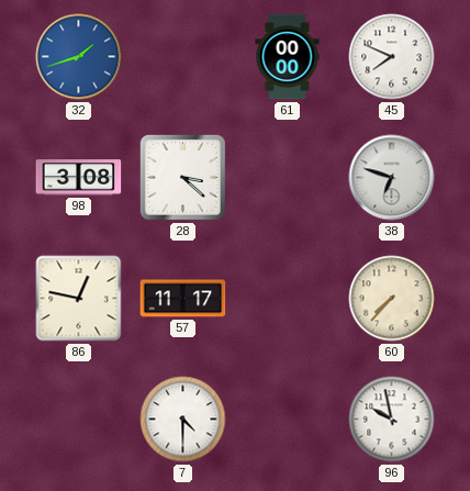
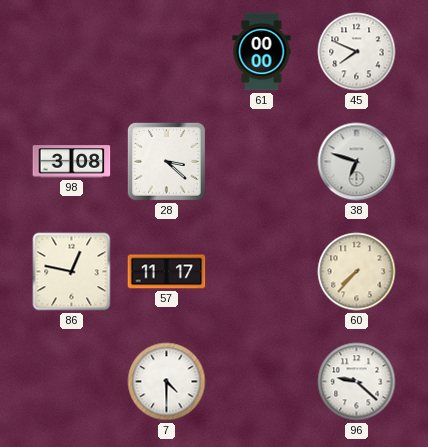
32: 1:42 -> none
96: 9:58 -> 9:22
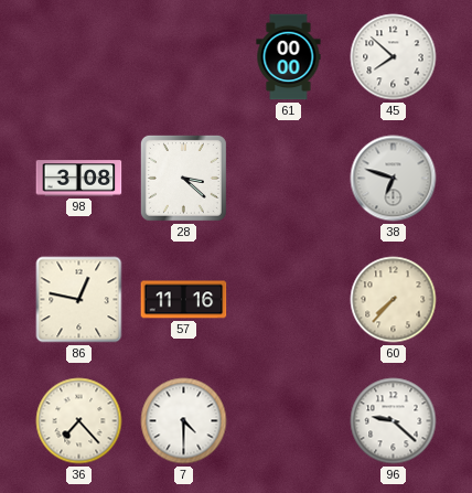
45: 7:49 -> 7:52
57: 11:17 -> 11:16
36: none -> 7:23
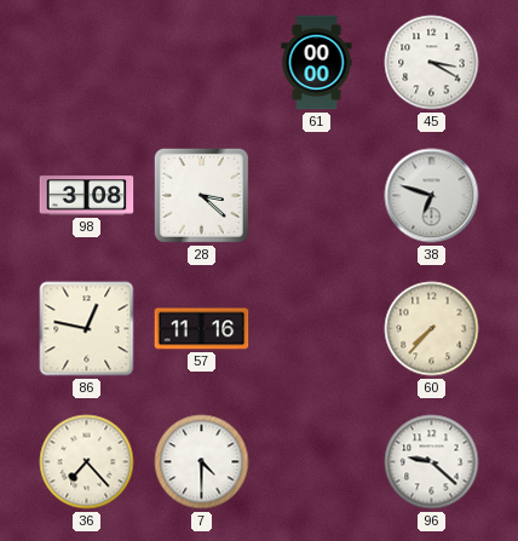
45: 7:52 -> 3:20
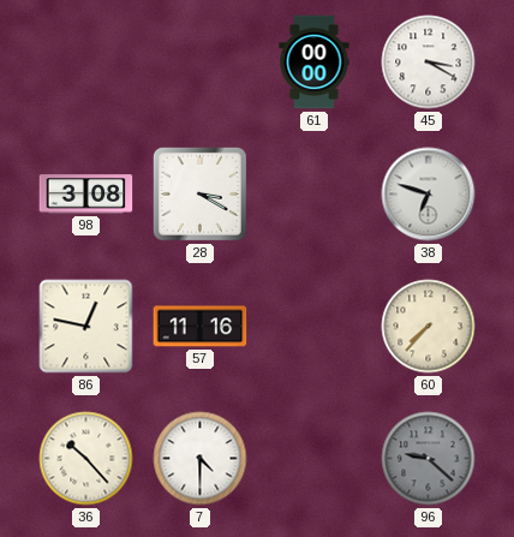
28: 3:22 -> 3:20
36: 7:23 -> 10:23
96 dial: white -> grey
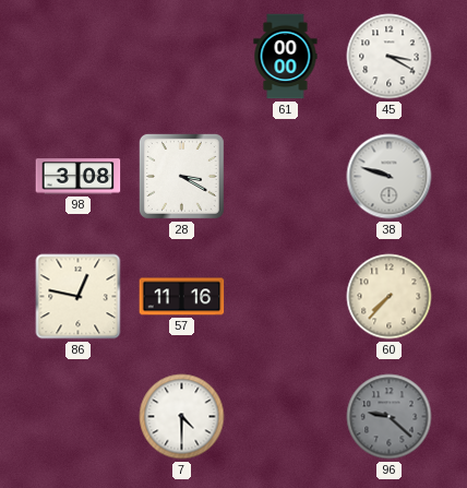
38: 6:48 -> 9:48
36: 10:23 -> none
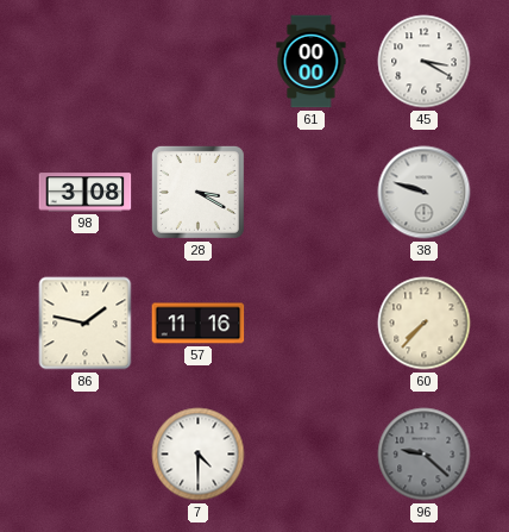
86: 12:47 -> 1:47
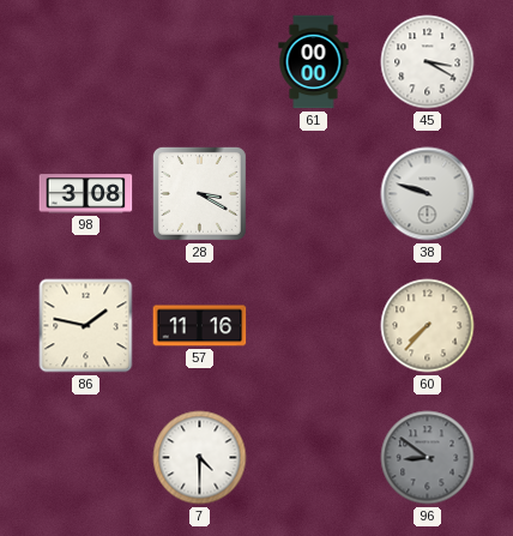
96: 9:22 -> 8:51
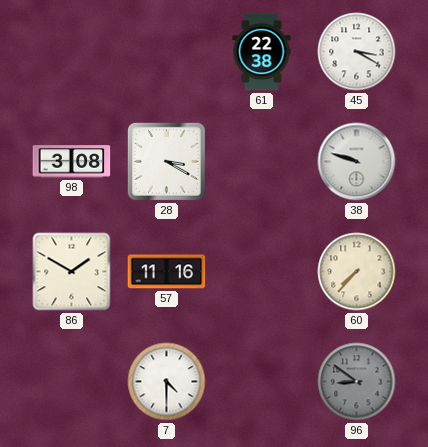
61: 00:00 -> 22:38
86: 1:47 -> 1:50
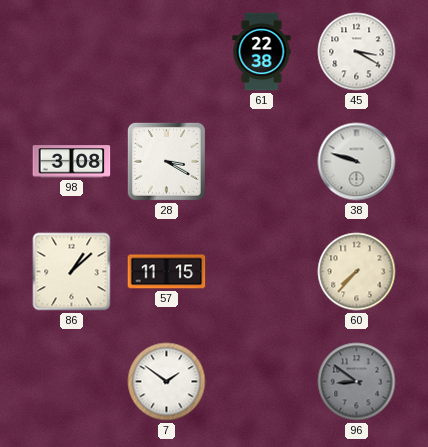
86: 1:50 -> 1:08
57: 11:16 -> 11:15
7: 4:30 -> 1:51
